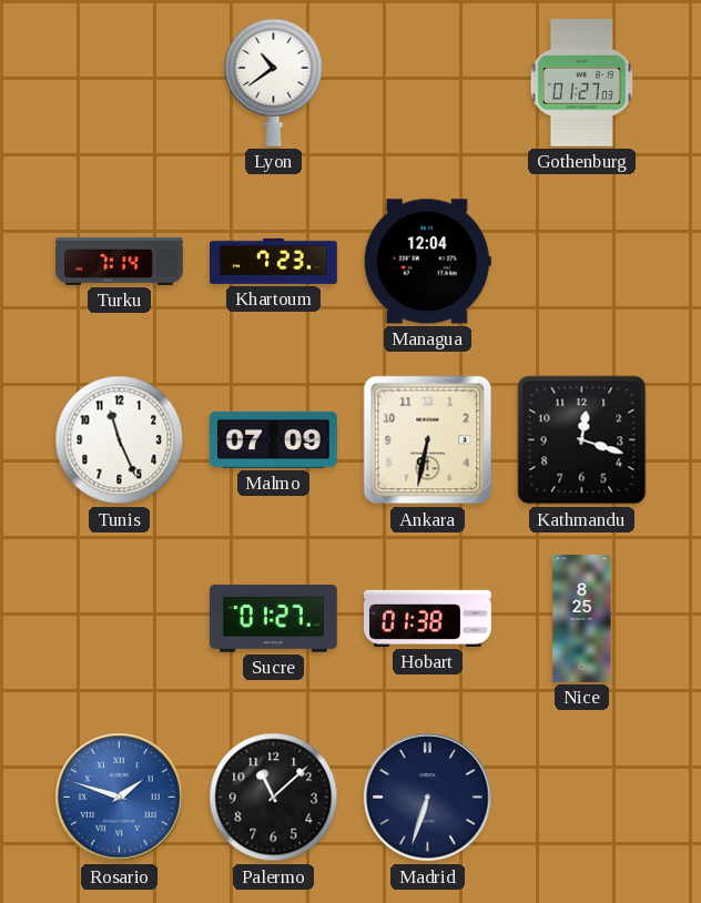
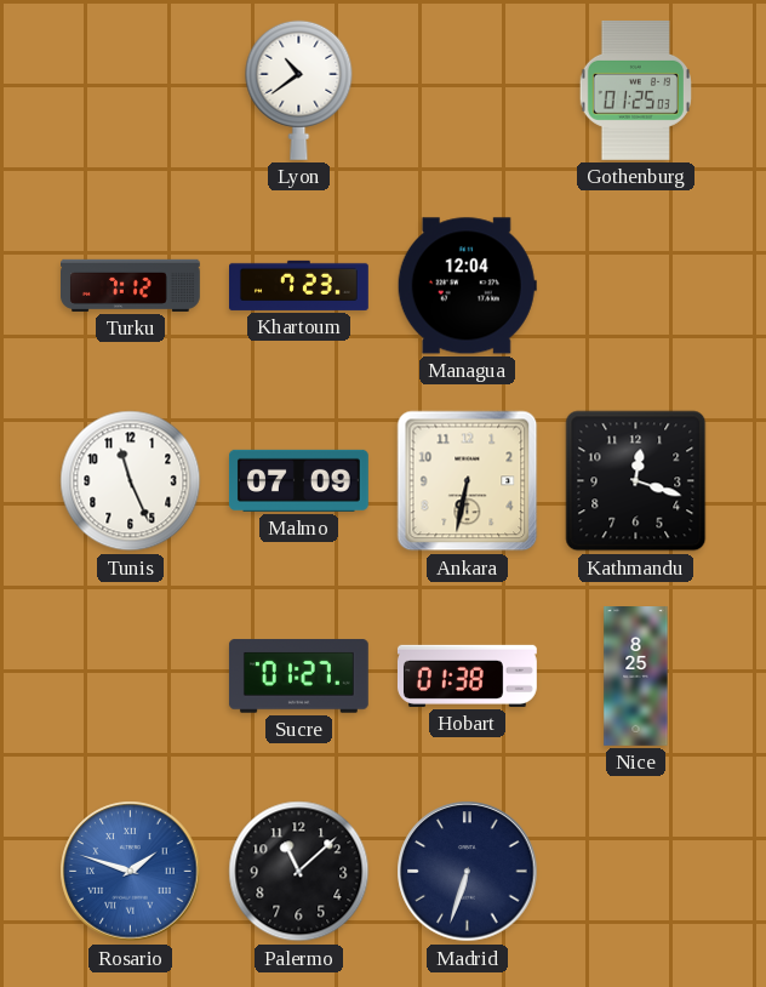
Gothenburg: 01:27 -> 01:25
Turku: 7:14 -> 7:12
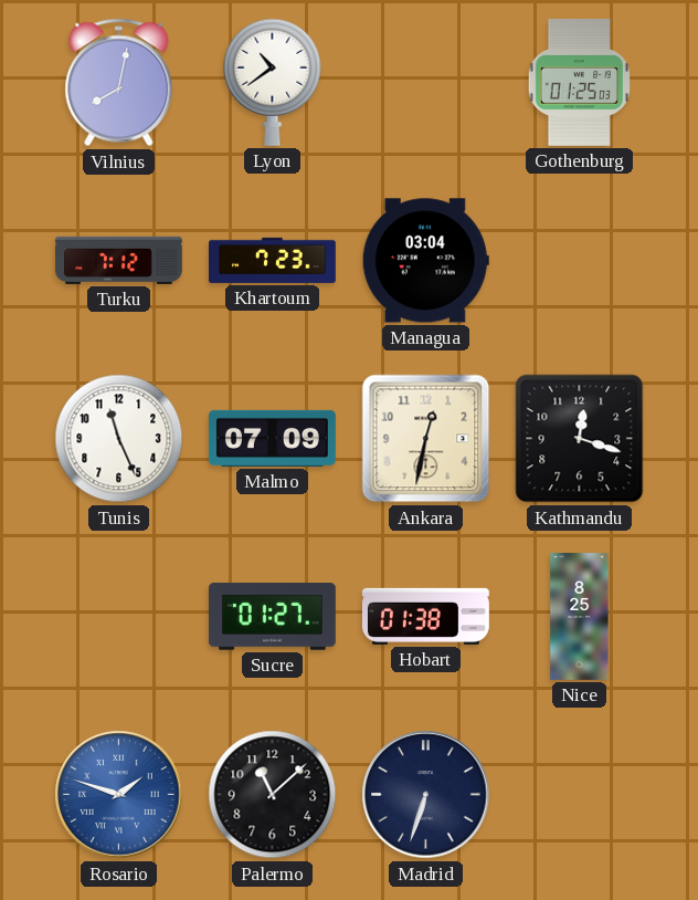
Vilnius: none -> 8:02
Managua: 12:04 -> 03:04
Ankara: 6:32 -> 12:32
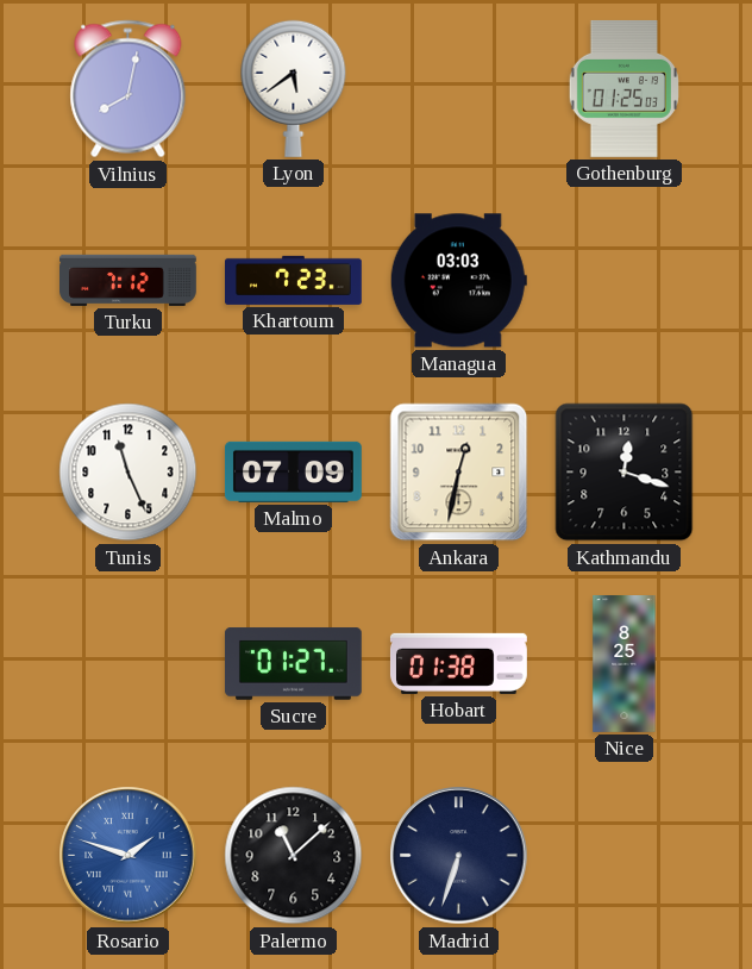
Lyon: 10:39 -> 5:39
Managua: 03:04 -> 03:03
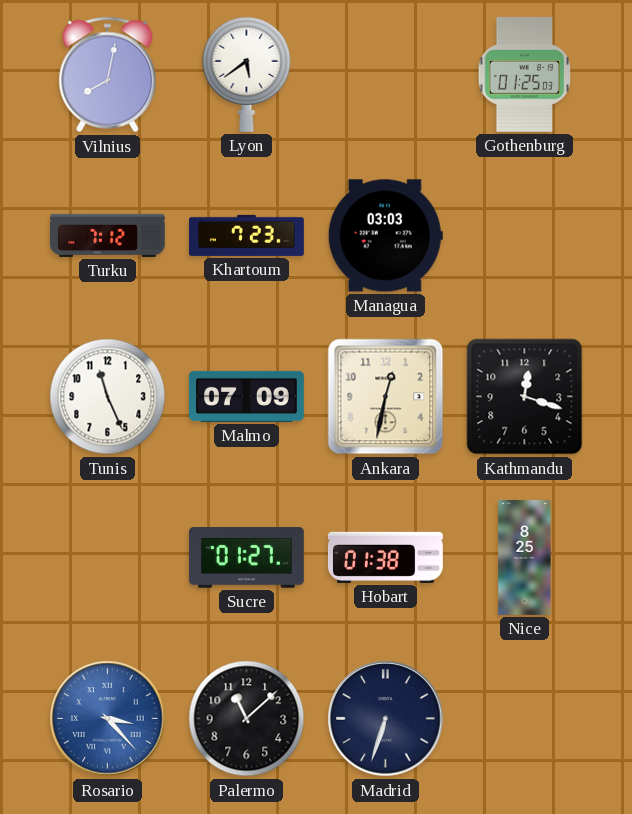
Rosario: 1:48 -> 3:23
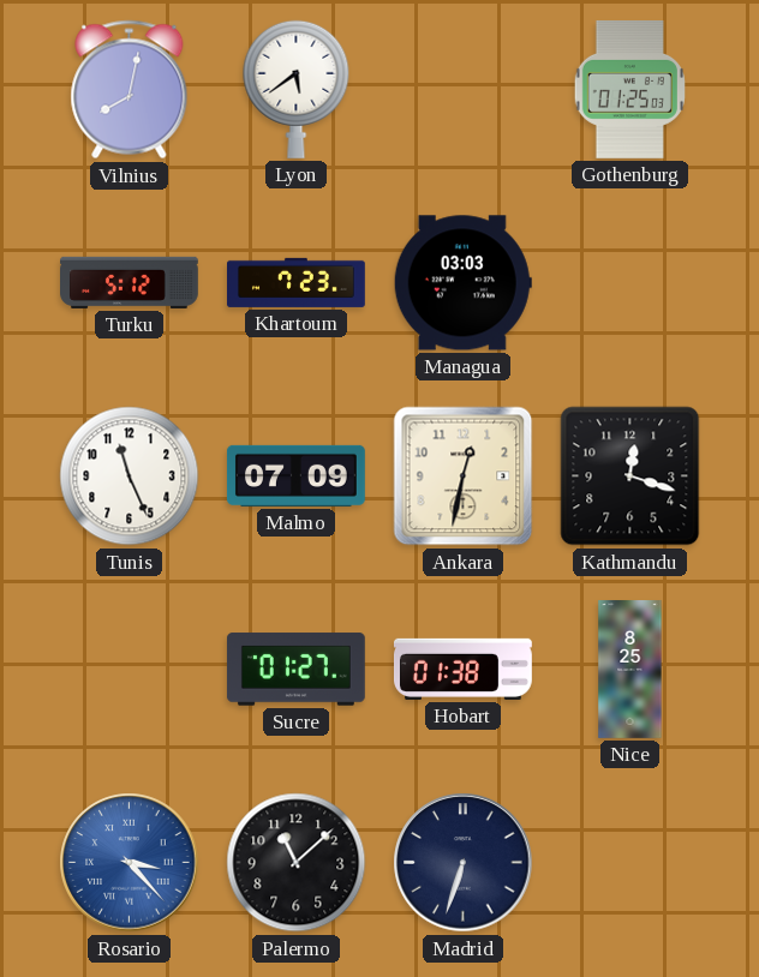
Turku: 7:12 -> 5:12
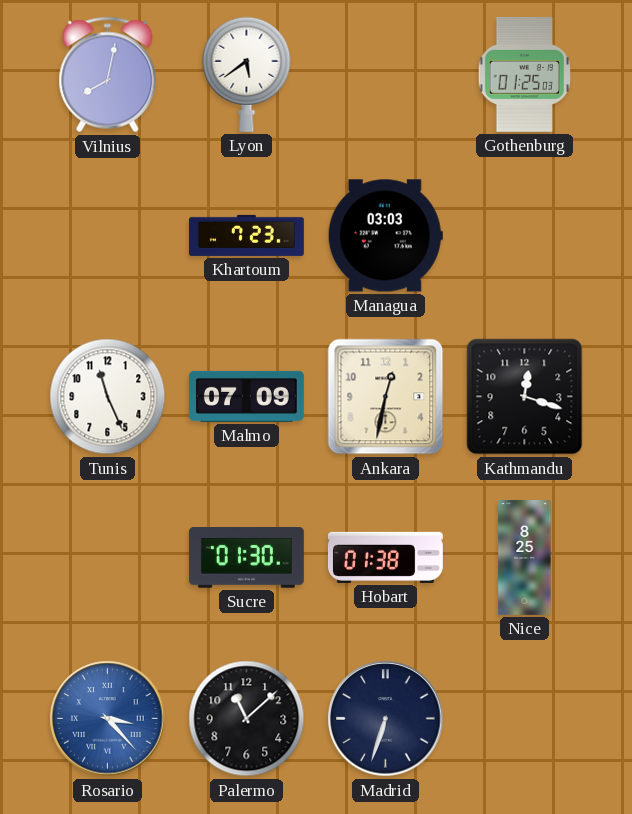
Turku: 5:12 -> none
Sucre: 01:27 -> 01:30
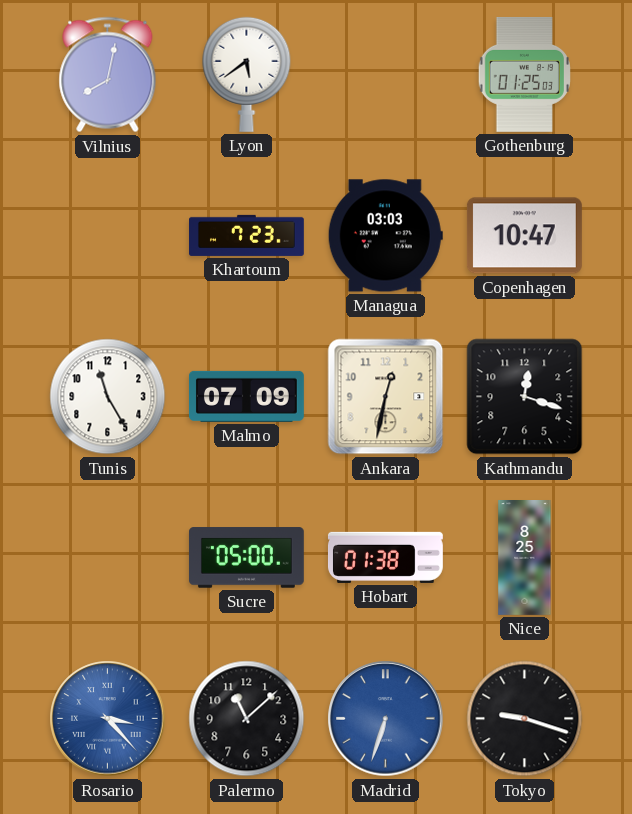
Copenhagen: none -> 10:47
Tunis: 11:26 -> 11:25
Sucre: 01:30 -> 05:00
Madrid dial: navy -> blue
Tokyo: none -> 9:18
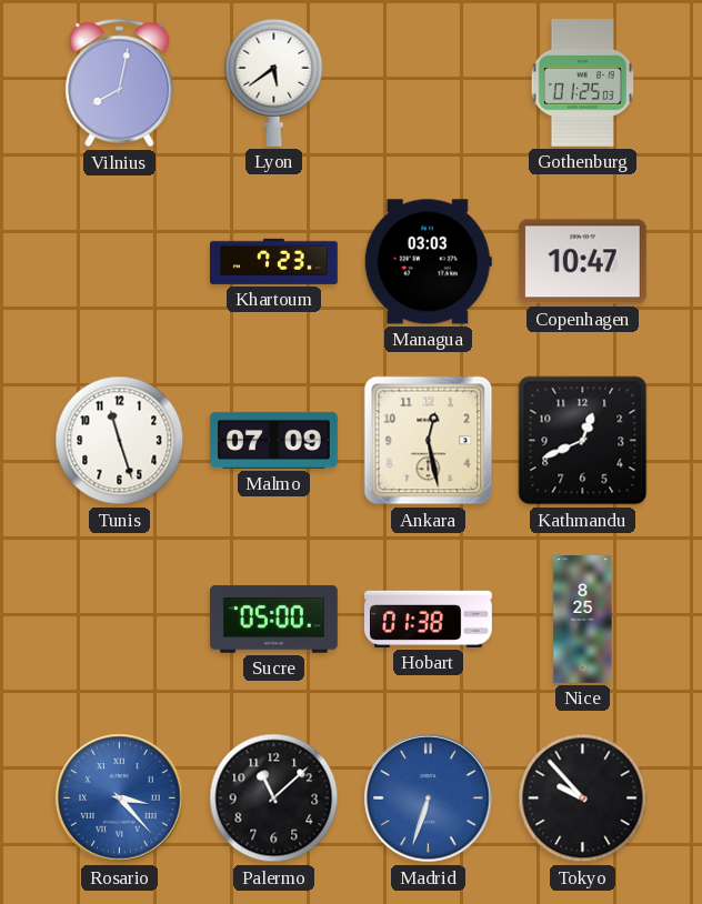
Tunis: 11:25 -> 11:27
Ankara: 12:32 -> 12:28
Kathmandu: 12:18 -> 12:41
Tokyo: 9:18 -> 9:53
